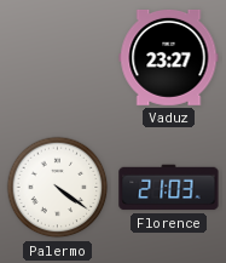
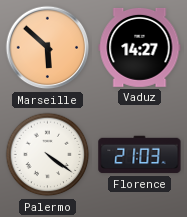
Marseille: none -> 5:52
Vaduz: 23:27 -> 14:27
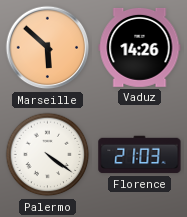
Vaduz: 14:27 -> 14:26
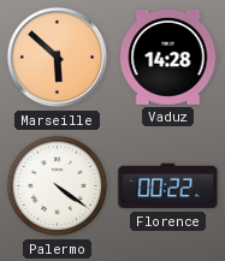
Vaduz: 14:26 -> 14:28
Florence: 21:03 -> 00:22
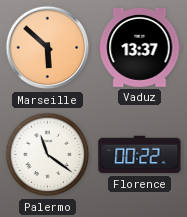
Vaduz: 14:28 -> 13:37
Palermo: 4:21 -> 11:21
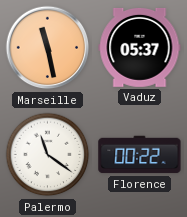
Marseille: 5:52 -> 11:28
Vaduz: 13:37 -> 05:37
